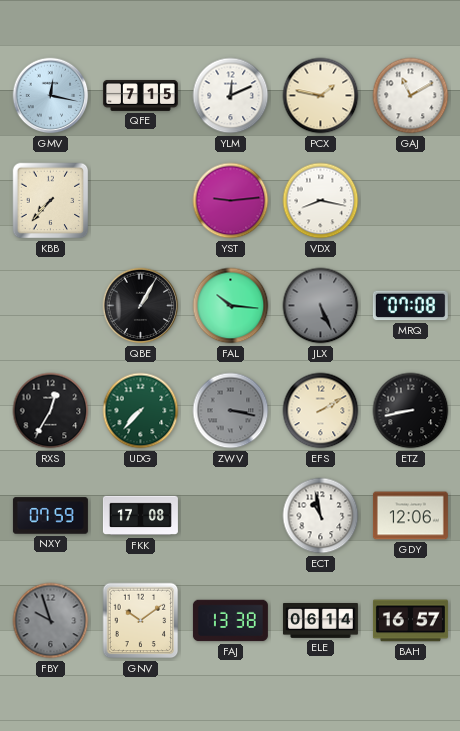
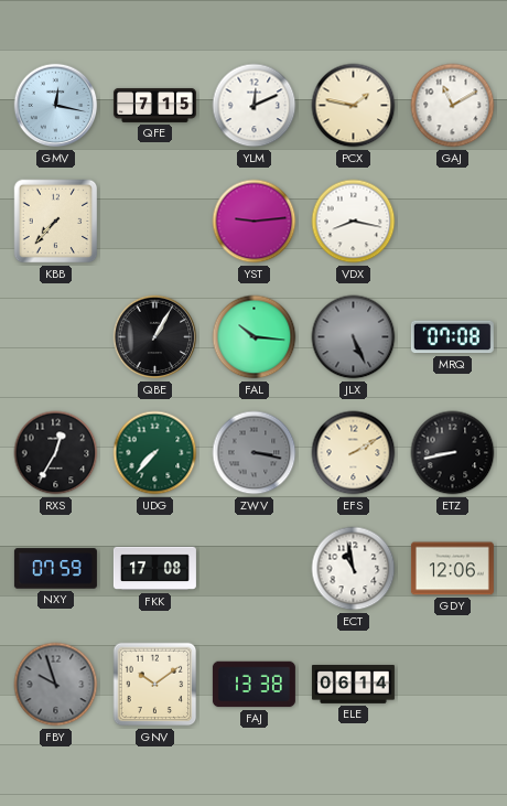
BAH: 16:57 -> none
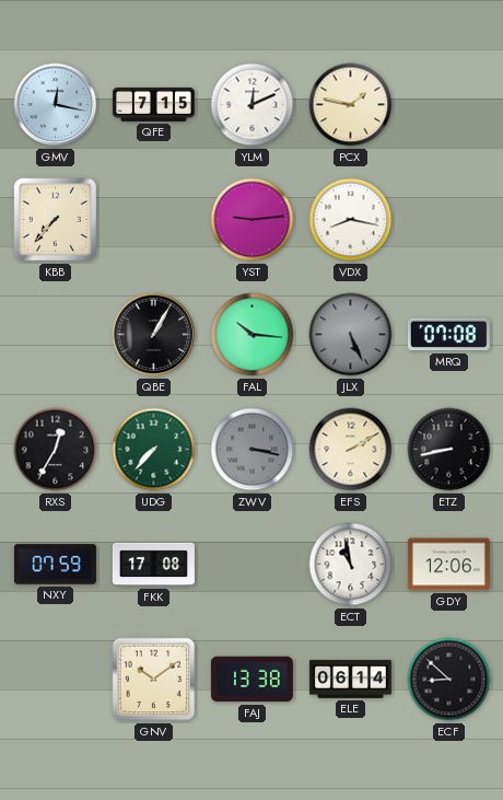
GAJ: 11:10 -> none
FBY: 9:57 -> none
ECF: none -> 8:52
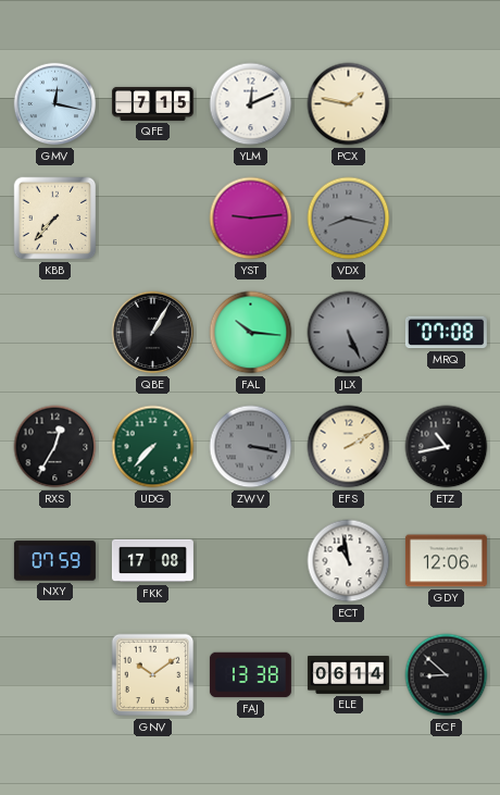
VDX dial: white -> grey
ETZ: 8:43 -> 10:43
